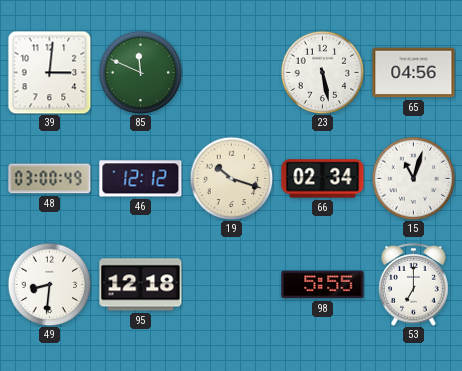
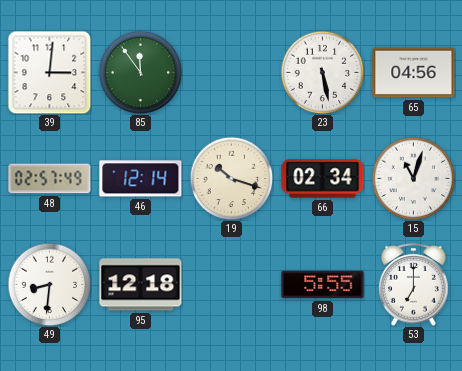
85: 11:49 -> 11:54
48: 03:00 -> 02:57
46: 12:12 -> 12:14
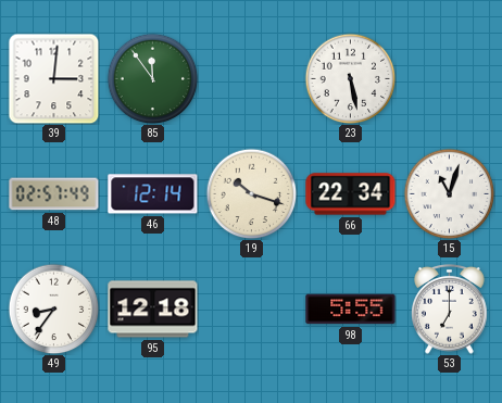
65: 04:56 -> none
66: 02:34 -> 22:34
49: 8:31 -> 8:36
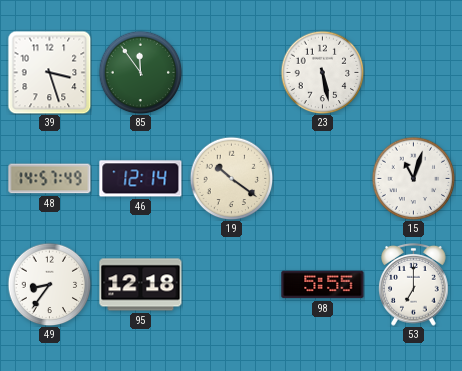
39: 3:01 -> 3:27
48: 02:57 -> 14:57
19: 10:18 -> 10:21
66: 22:34 -> none
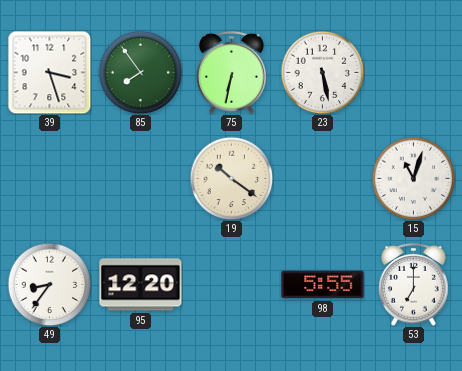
85: 11:54 -> 7:54
75: none -> 6:32
48: 14:57 -> none
46: 12:14 -> none
95: 12:18 -> 12:20
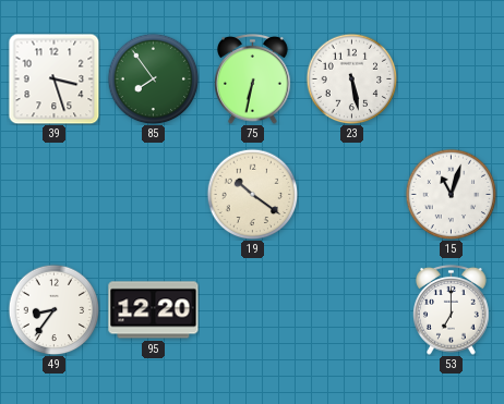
98: 5:55 -> none
